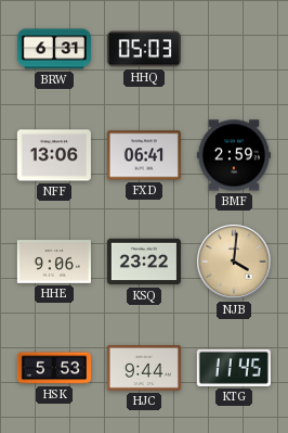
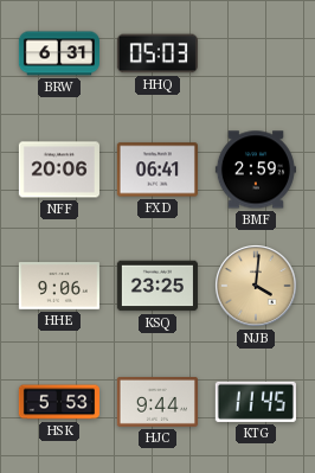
NFF: 13:06 -> 20:06
KSQ: 23:22 -> 23:25
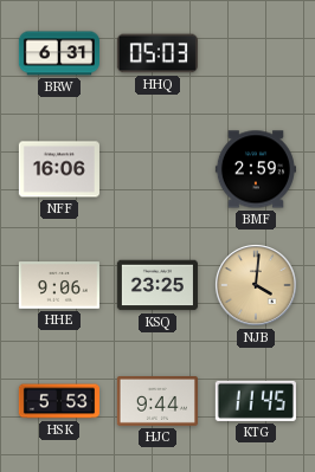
NFF: 20:06 -> 16:06
FXD: 06:41 -> none
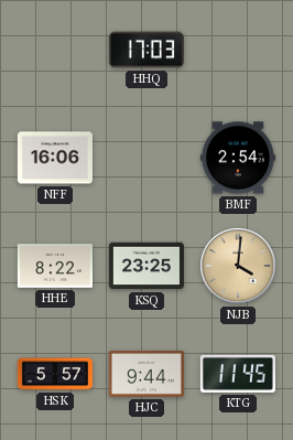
BRW: 6:31 -> none
HHQ: 05:03 -> 17:03
BMF: 2:59 -> 2:54
HHE: 9:06 -> 8:22
HSK: 5:53 -> 5:57
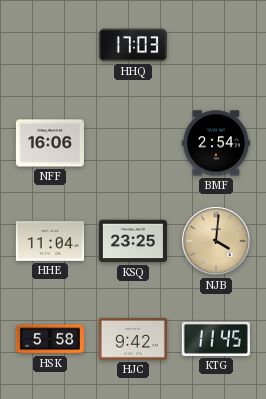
HHE: 8:22 -> 11:04
HSK: 5:57 -> 5:58
HJC: 9:44 -> 9:42
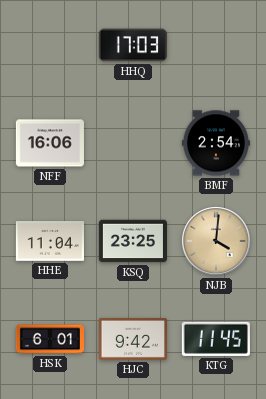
HSK: 5:58 -> 6:01
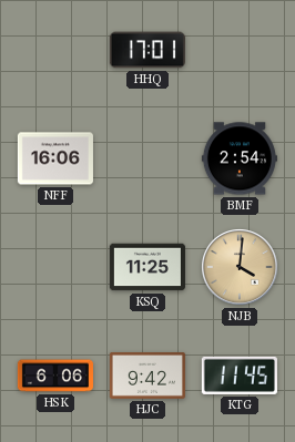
HHQ: 17:03 -> 17:01
HHE: 11:04 -> none
KSQ: 23:25 -> 11:25
HSK: 6:01 -> 6:06
